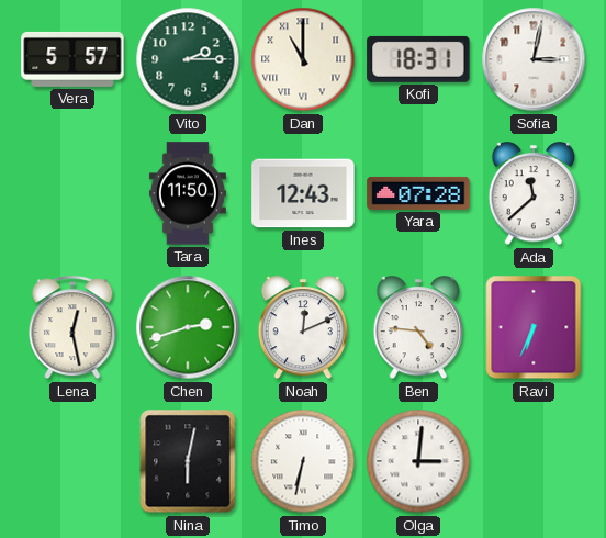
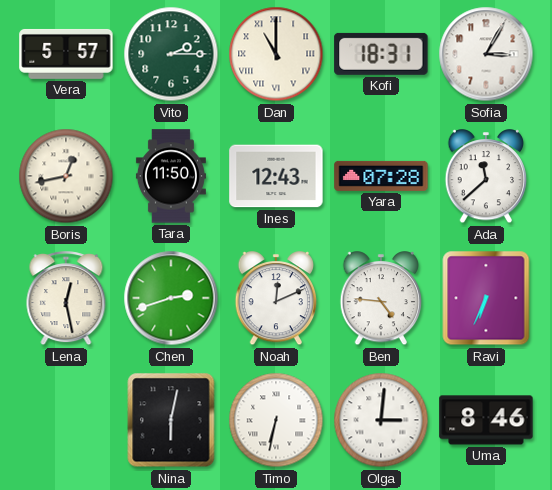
Sofia: 3:02 -> 3:05
Boris: none -> 12:43
Uma: none -> 8:46
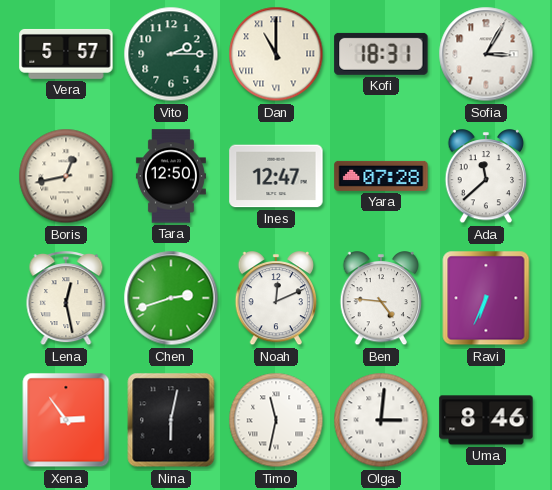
Tara: 11:50 -> 12:50
Ines: 12:43 -> 12:47
Xena: none -> 2:54
Timo: 6:32 -> 11:32
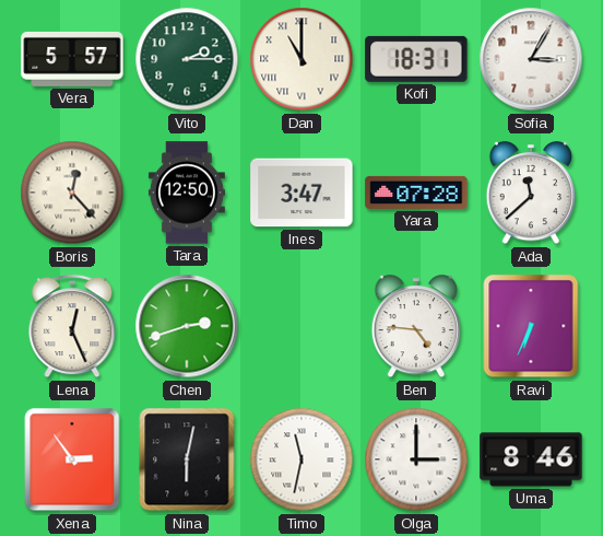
Boris: 12:43 -> 12:23
Ines: 12:47 -> 3:47
Lena: 12:28 -> 12:26
Noah: 12:11 -> none
Olga: 3:01 -> 3:00
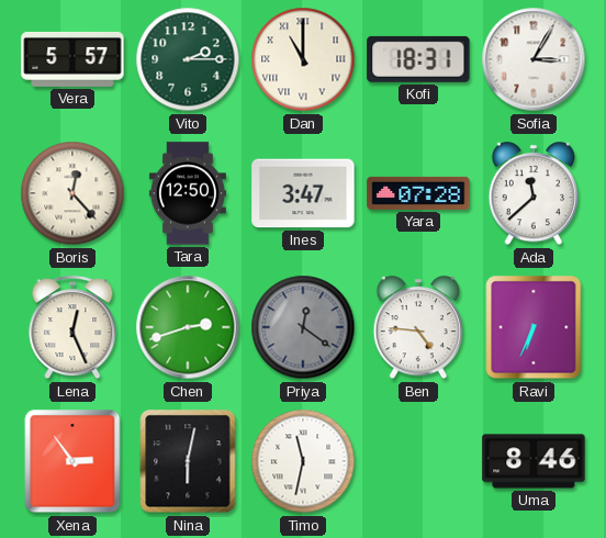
Priya: none -> 12:21
Olga: 3:00 -> none
